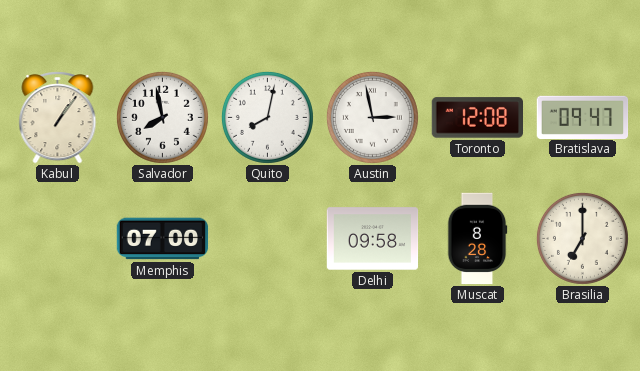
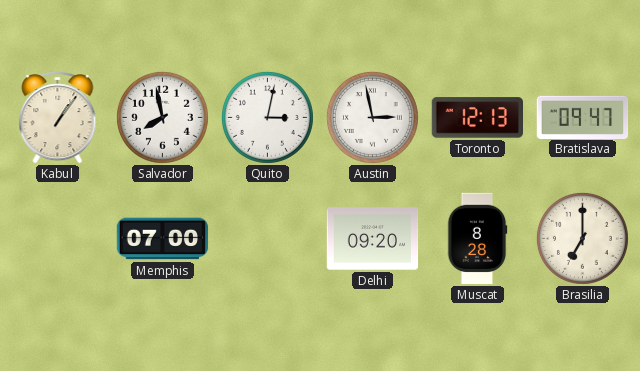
Quito: 8:02 -> 3:02
Toronto: 12:08 -> 12:13
Delhi: 09:58 -> 09:20
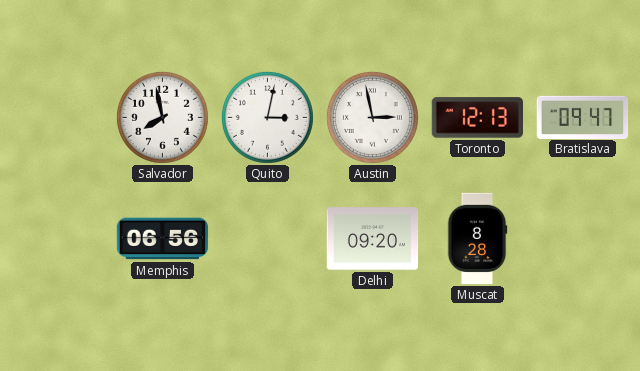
Kabul: 1:06 -> none
Memphis: 07:00 -> 06:56
Brasilia: 7:00 -> none
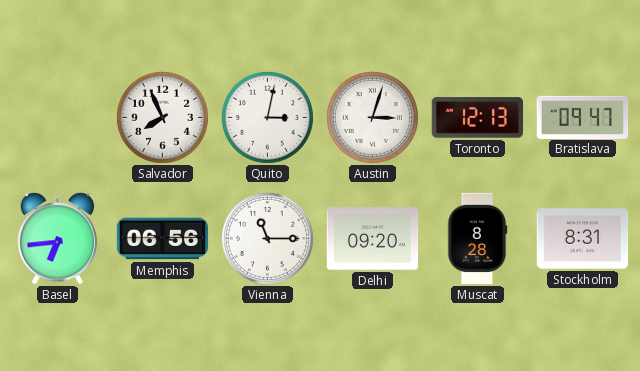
Salvador: 7:58 -> 7:56
Austin: 2:58 -> 3:03
Basel: none -> 6:44
Vienna: none -> 11:15
Stockholm: none -> 8:31
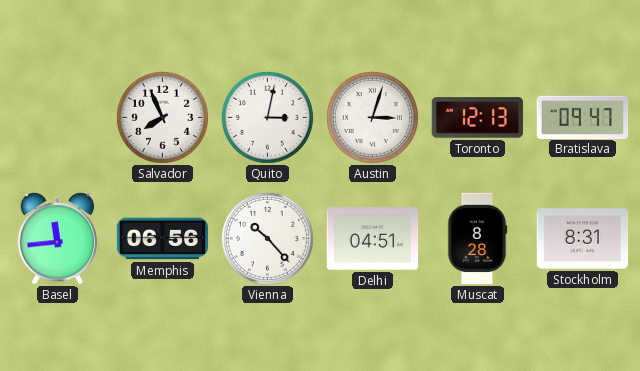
Basel: 6:44 -> 11:44
Vienna: 11:15 -> 10:23
Delhi: 09:20 -> 04:51
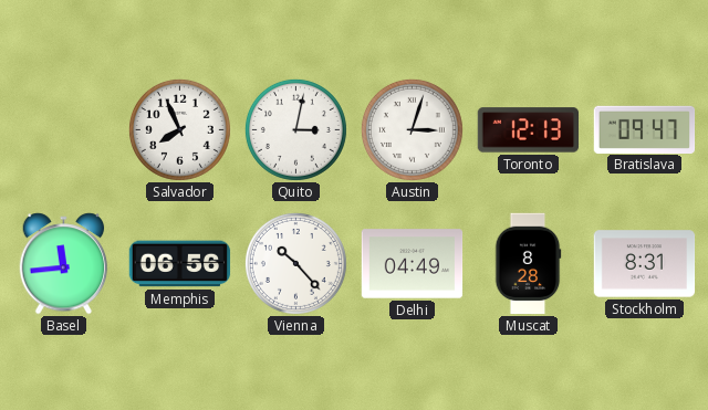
Delhi: 04:51 -> 04:49
